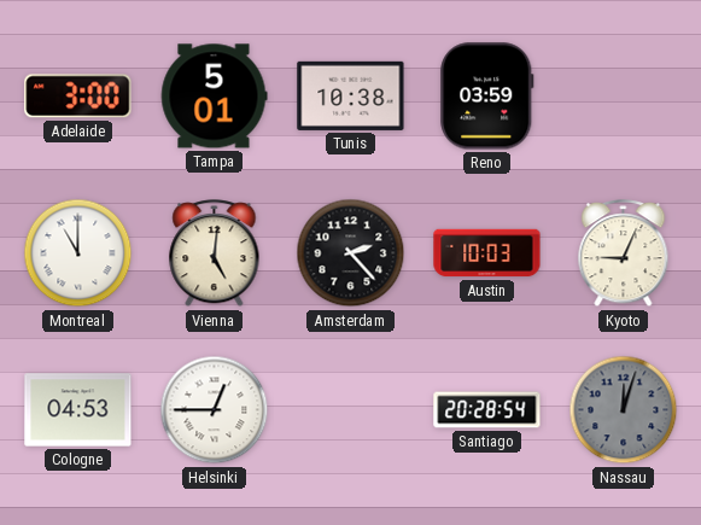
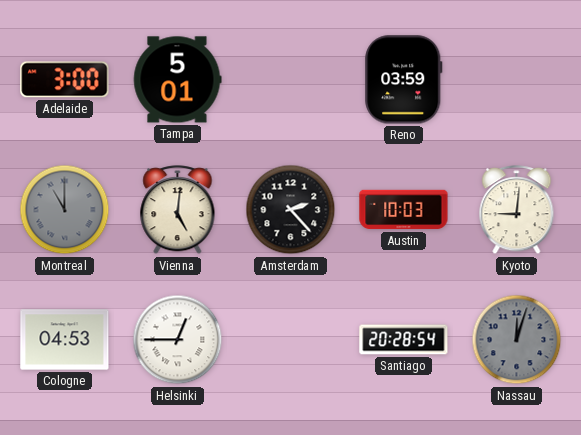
Tunis: 10:38 -> none
Montreal dial: white -> grey
Kyoto: 9:04 -> 9:01
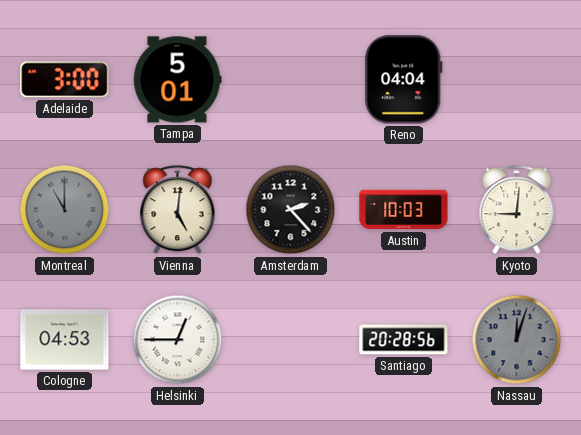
Reno: 03:59 -> 04:04
Santiago: 20:28:54 -> 20:28:56
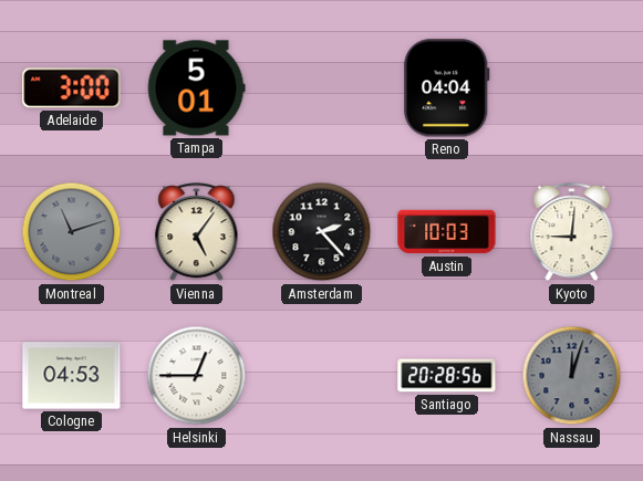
Montreal: 11:00 -> 11:12
Vienna: 5:01 -> 5:06
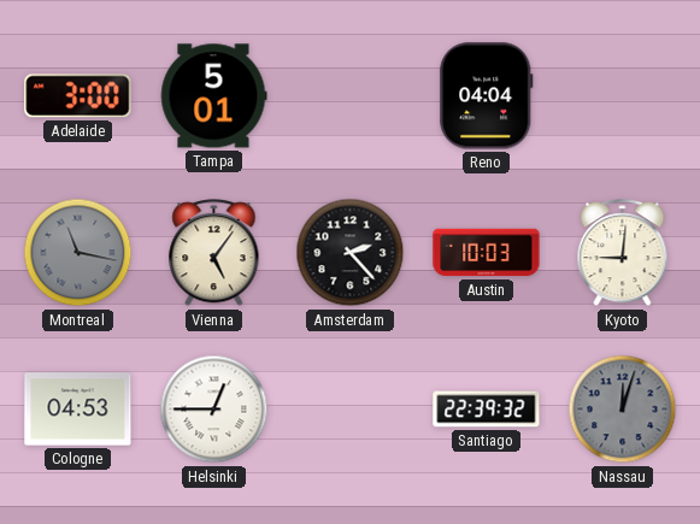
Montreal: 11:12 -> 11:17
Santiago: 20:28 -> 22:39
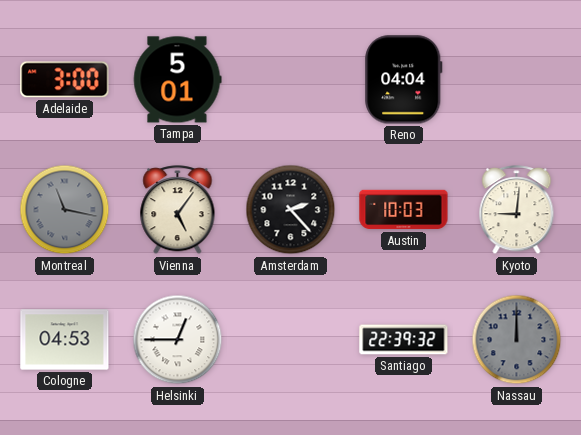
Nassau: 12:03 -> 12:00
